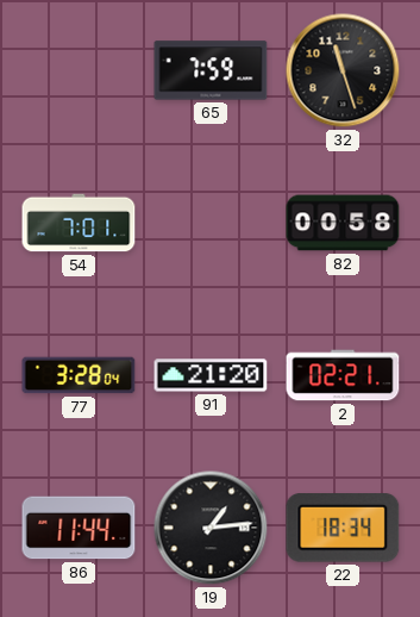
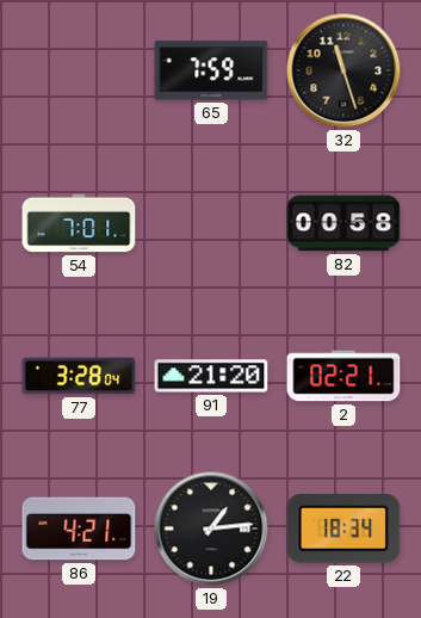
86: 11:44 -> 4:21
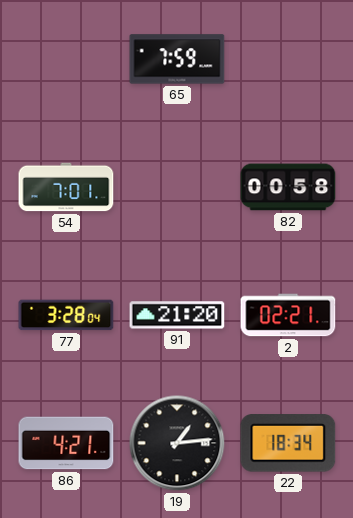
32: 11:27 -> none
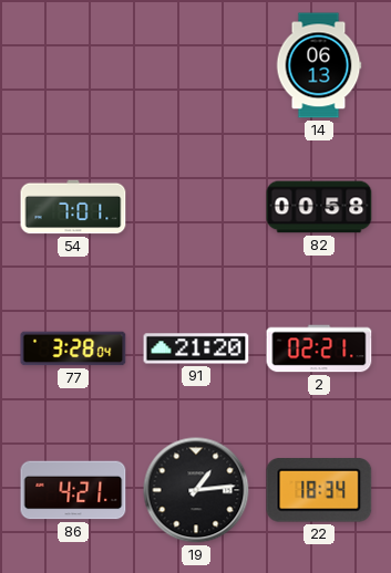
65: 7:59 -> none
14: none -> 06:13
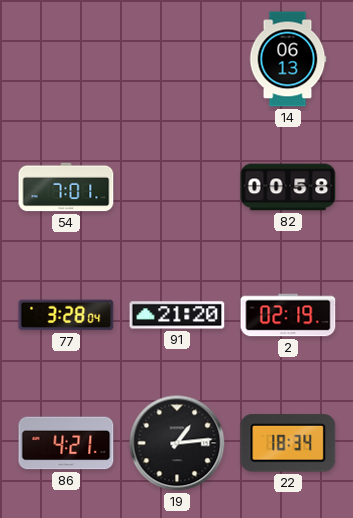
2: 02:21 -> 02:19
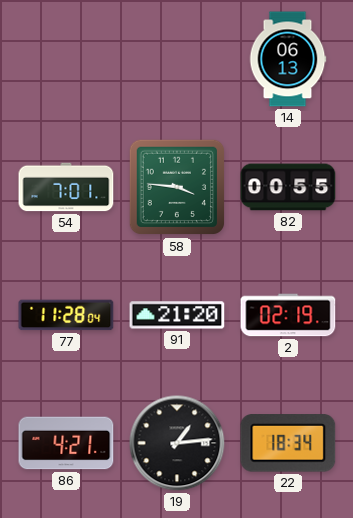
58: none -> 3:46
82: 00:58 -> 00:55
77: 3:28 -> 11:28
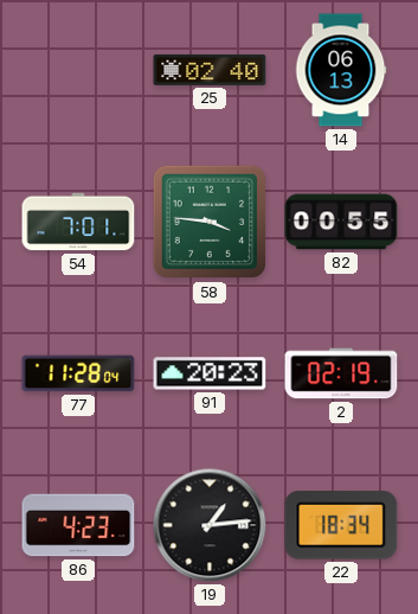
25: none -> 02:40
91: 21:20 -> 20:23
86: 4:21 -> 4:23
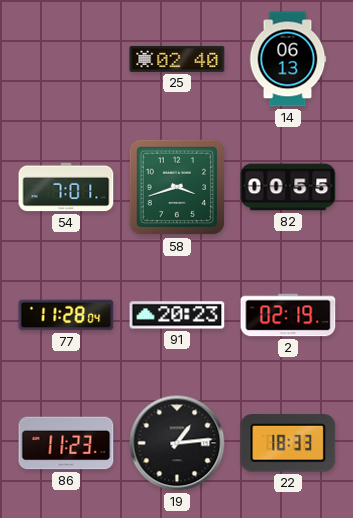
58: 3:46 -> 3:42
86: 4:23 -> 11:23
22: 18:34 -> 18:33
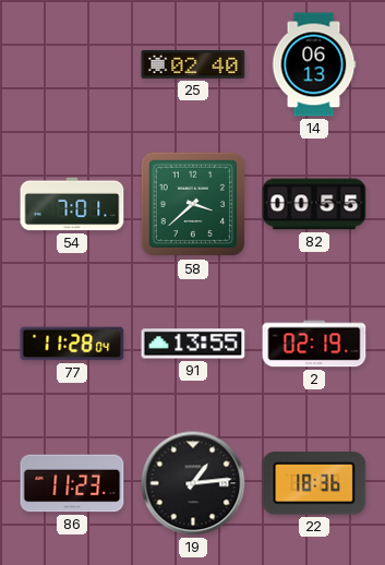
58: 3:42 -> 3:38
91: 20:23 -> 13:55
22: 18:33 -> 18:36
